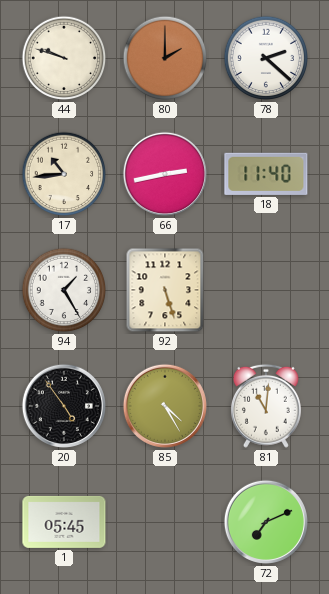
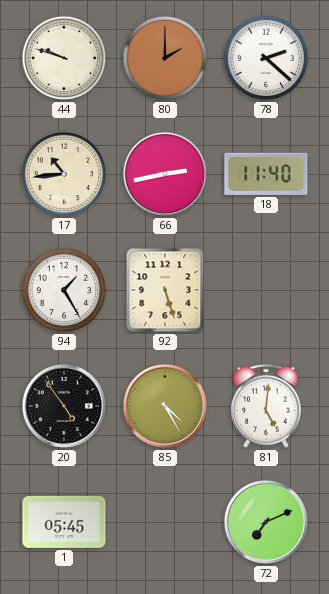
81: 11:01 -> 5:01
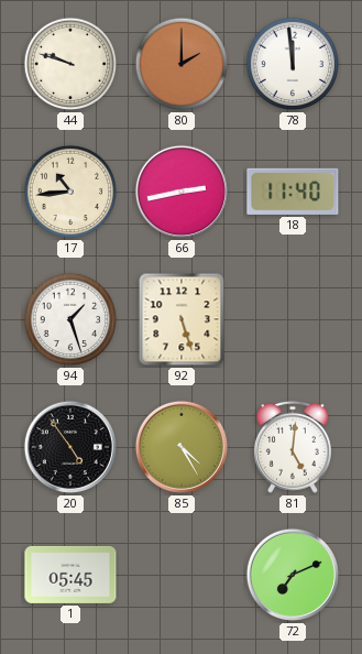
78: 2:22 -> 11:59
94: 1:25 -> 1:27
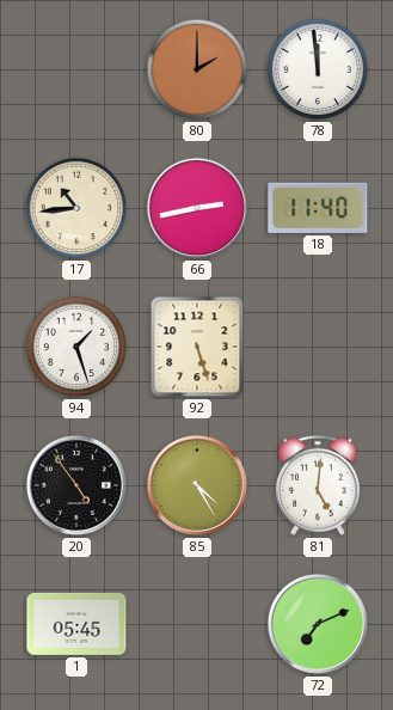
44: 9:48 -> none
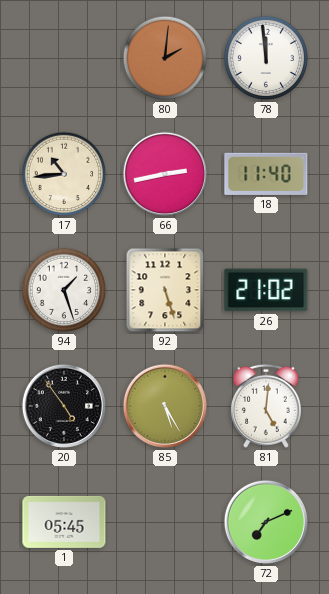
80: 2:00 -> 2:01
26: none -> 21:02
85: 4:25 -> 5:25
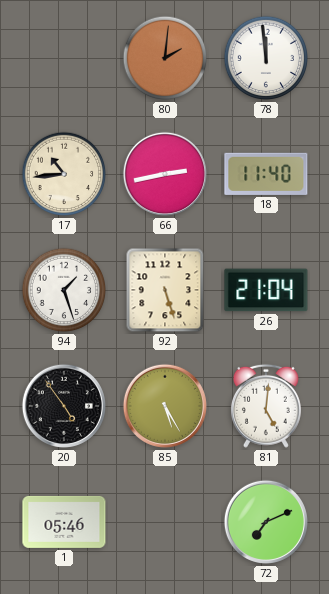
26: 21:02 -> 21:04
1: 05:45 -> 05:46
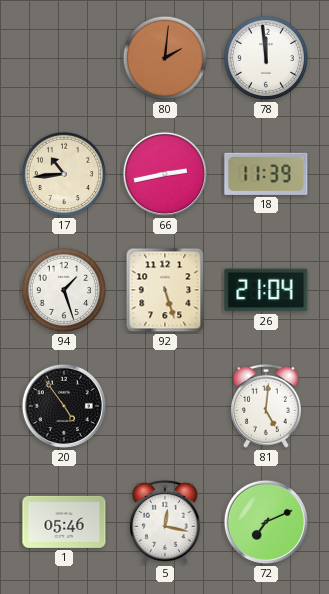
18: 11:40 -> 11:39
85: 5:25 -> none
5: none -> 12:17
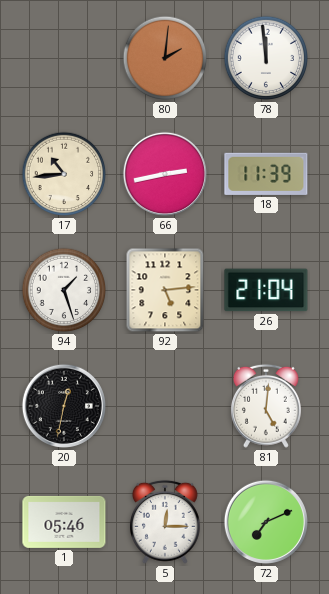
92: 5:27 -> 5:14
20: 4:54 -> 12:32
5: 12:17 -> 12:15
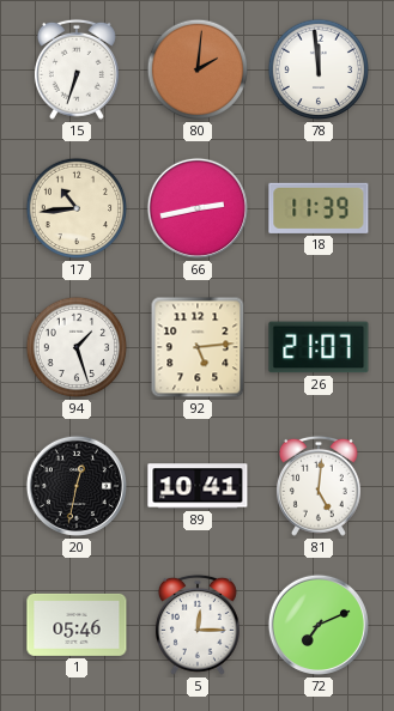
15: none -> 6:33
26: 21:04 -> 21:07
89: none -> 10:41
